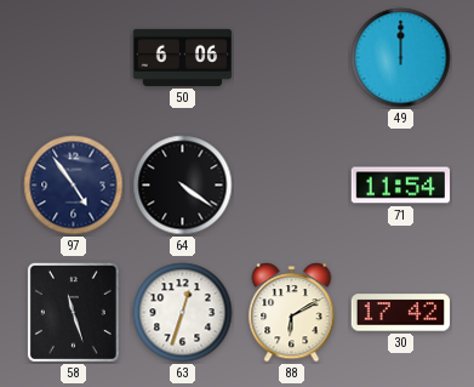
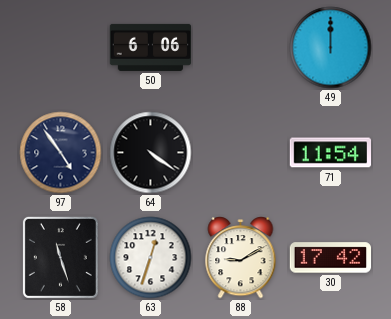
88: 6:10 -> 9:10
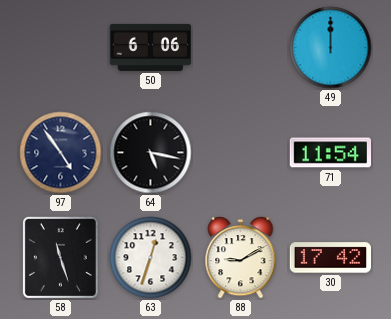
64: 4:21 -> 5:17
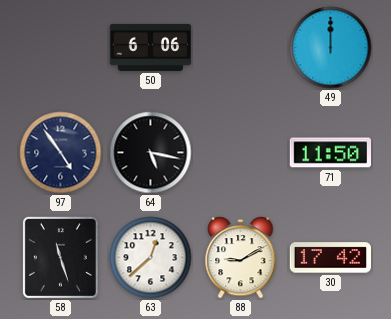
71: 11:54 -> 11:50
63: 12:33 -> 12:38
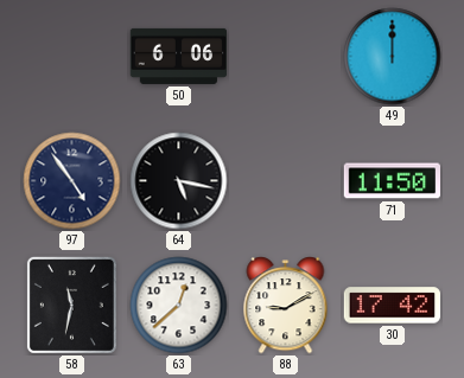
58: 11:27 -> 11:32
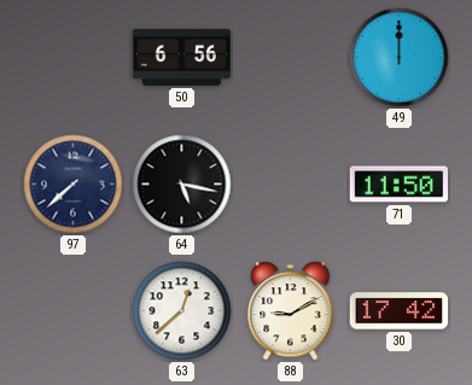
50: 6:06 -> 6:56
97: 4:54 -> 7:38
58: 11:32 -> none
